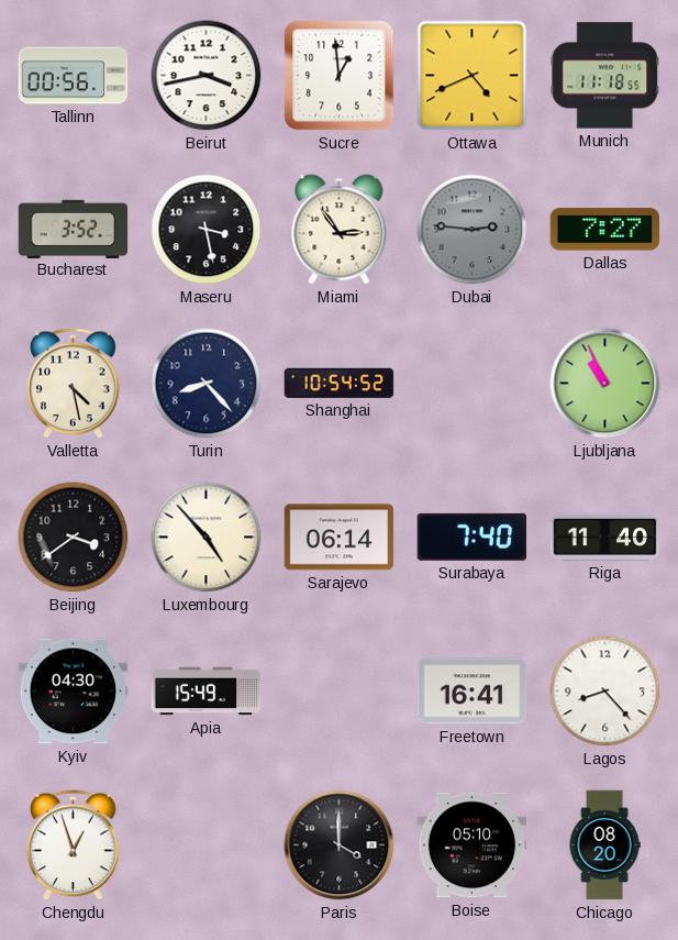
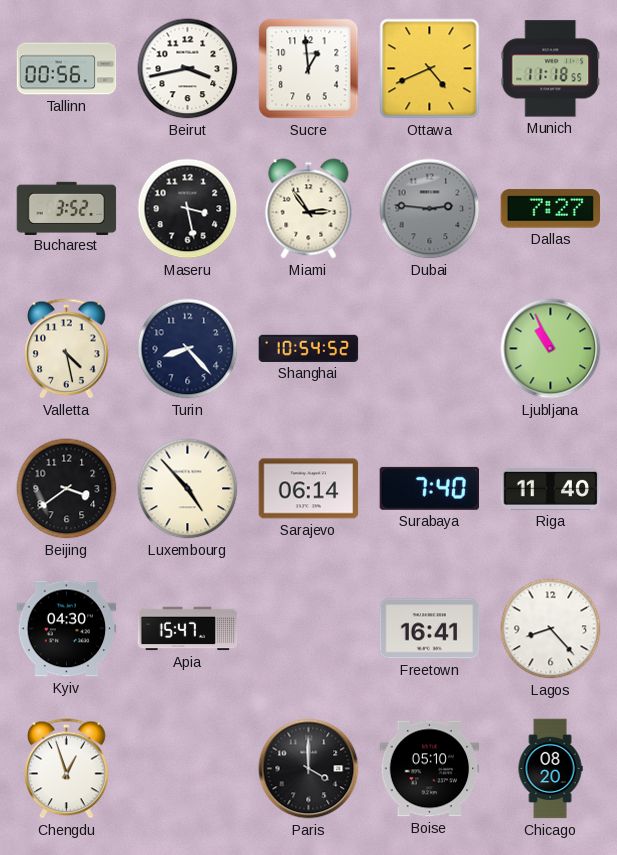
Apia: 15:49 -> 15:47
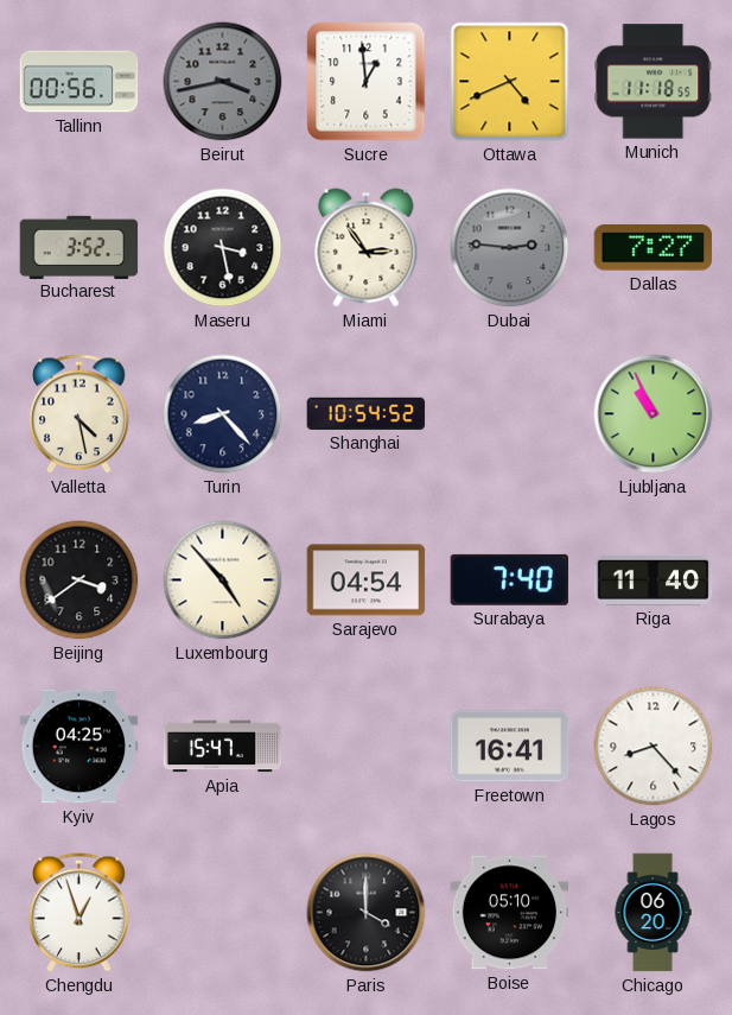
Beirut dial: white -> grey
Sarajevo: 06:14 -> 04:54
Kyiv: 04:30 -> 04:25
Chicago: 08:20 -> 06:20
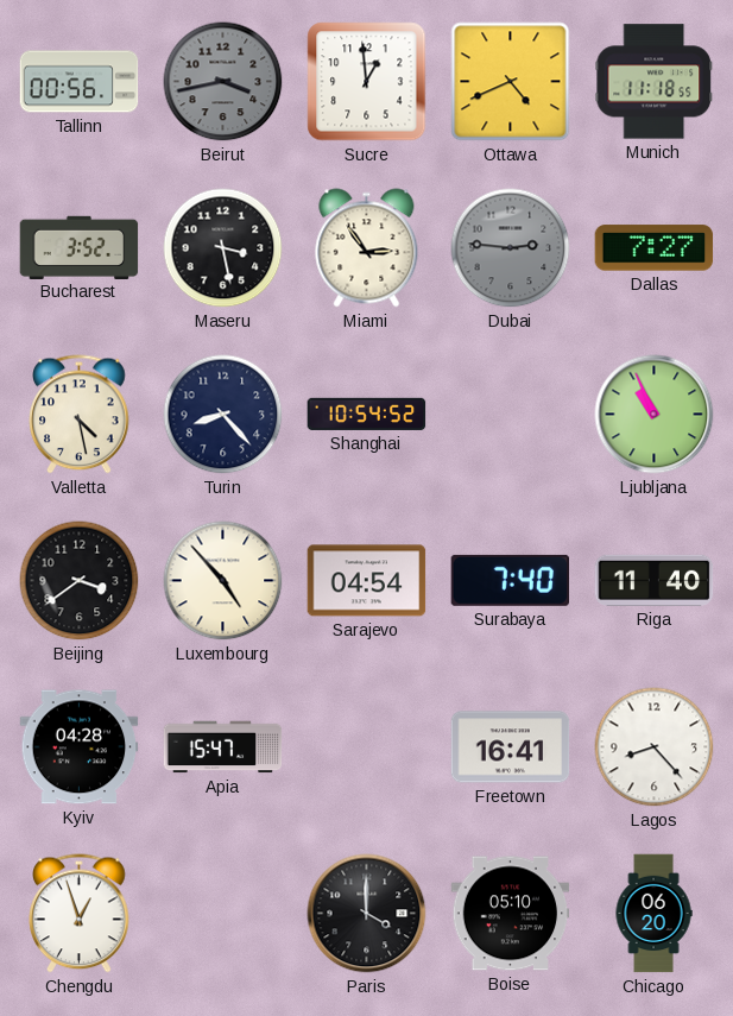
Kyiv: 04:25 -> 04:28
